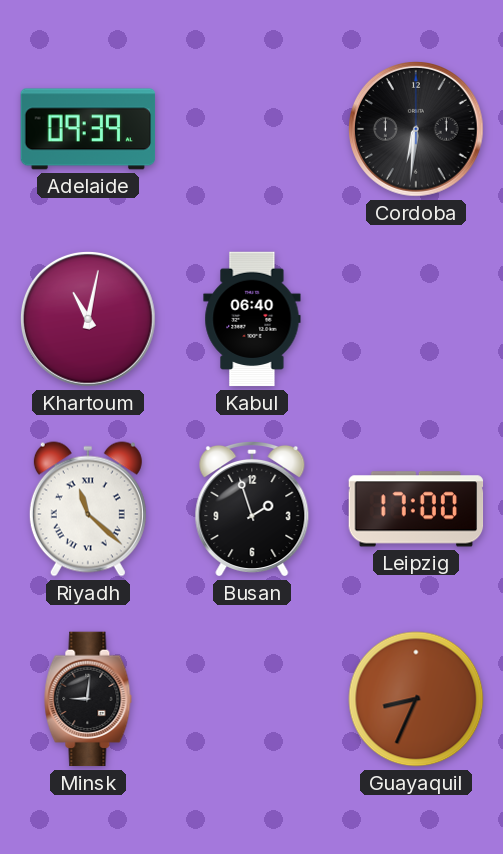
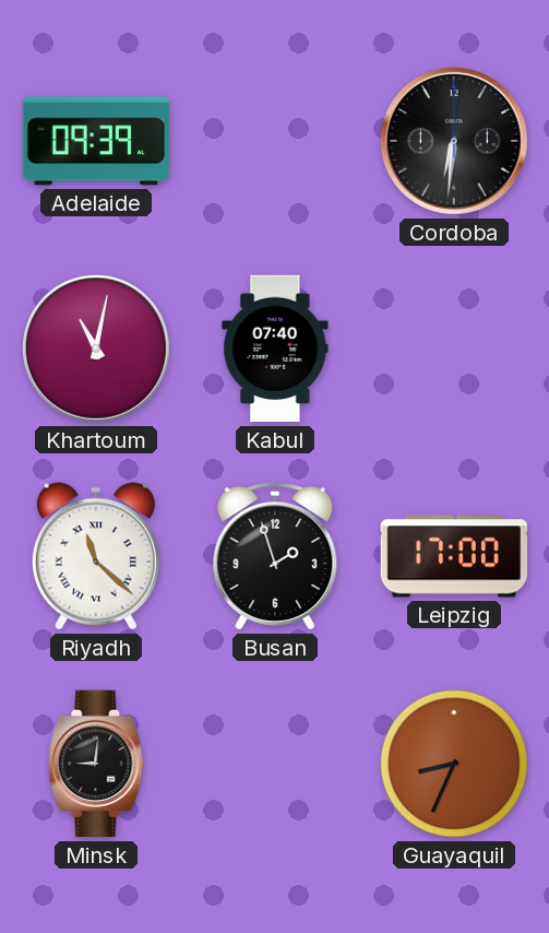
Kabul: 06:40 -> 07:40
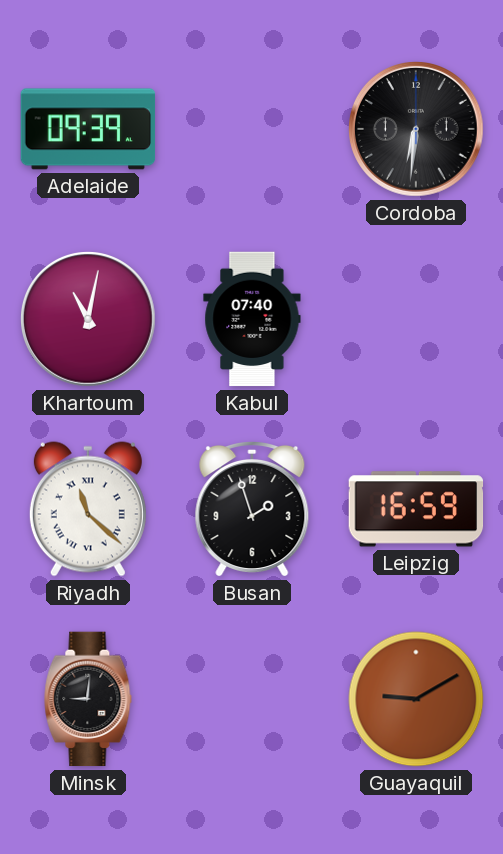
Leipzig: 17:00 -> 16:59
Guayaquil: 8:34 -> 9:10
